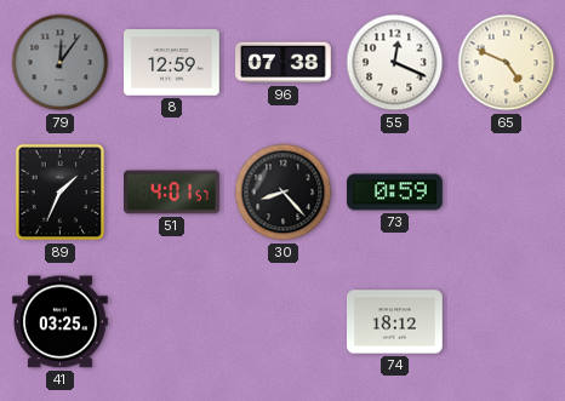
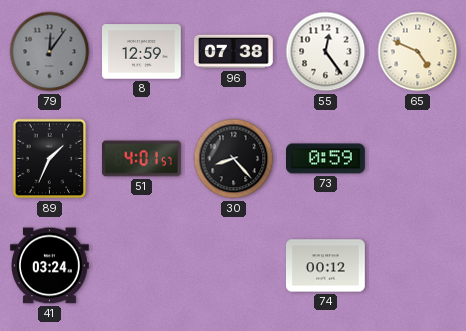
55: 12:19 -> 12:24
41: 03:25 -> 03:24
74: 18:12 -> 00:12
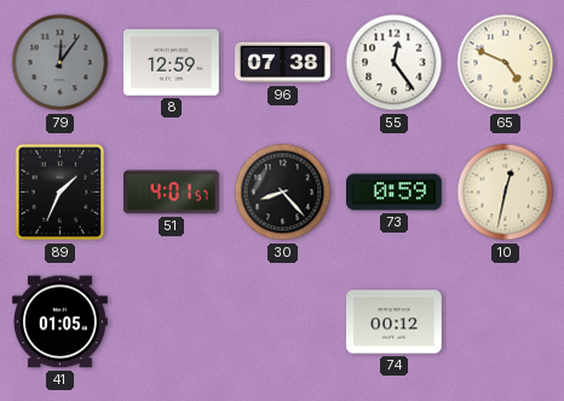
10: none -> 12:32
41: 03:24 -> 01:05
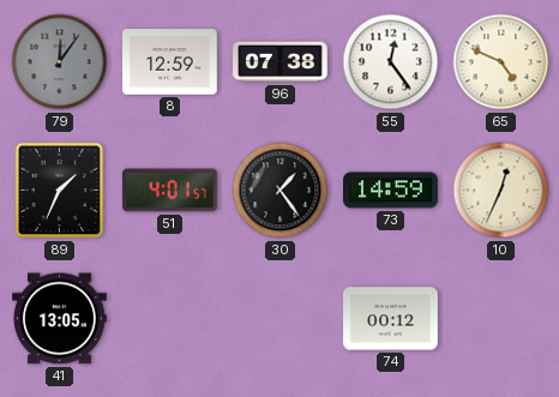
30: 8:23 -> 1:24
73: 0:59 -> 14:59
10: 12:32 -> 12:34
41: 01:05 -> 13:05
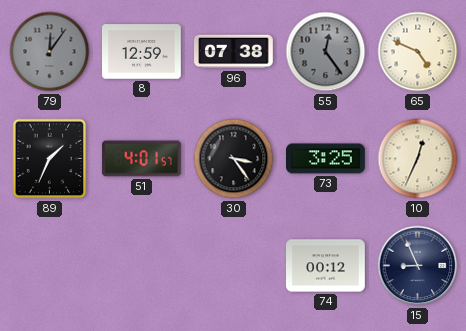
55 dial: white -> grey
30: 1:24 -> 3:24
73: 14:59 -> 3:25
41: 13:05 -> none
15: none -> 8:56
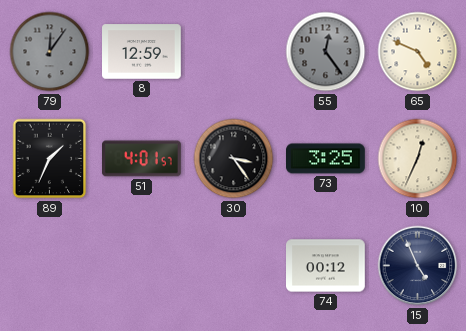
96: 07:38 -> none
15: 8:56 -> 4:56
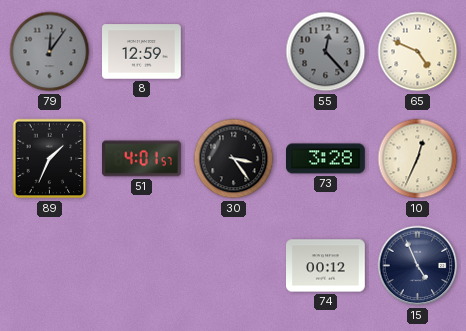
55: 12:24 -> 12:23
73: 3:25 -> 3:28
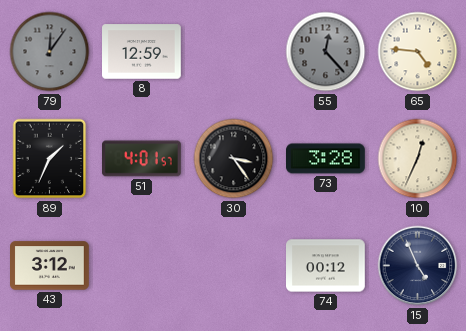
65: 4:49 -> 4:46
43: none -> 3:12
